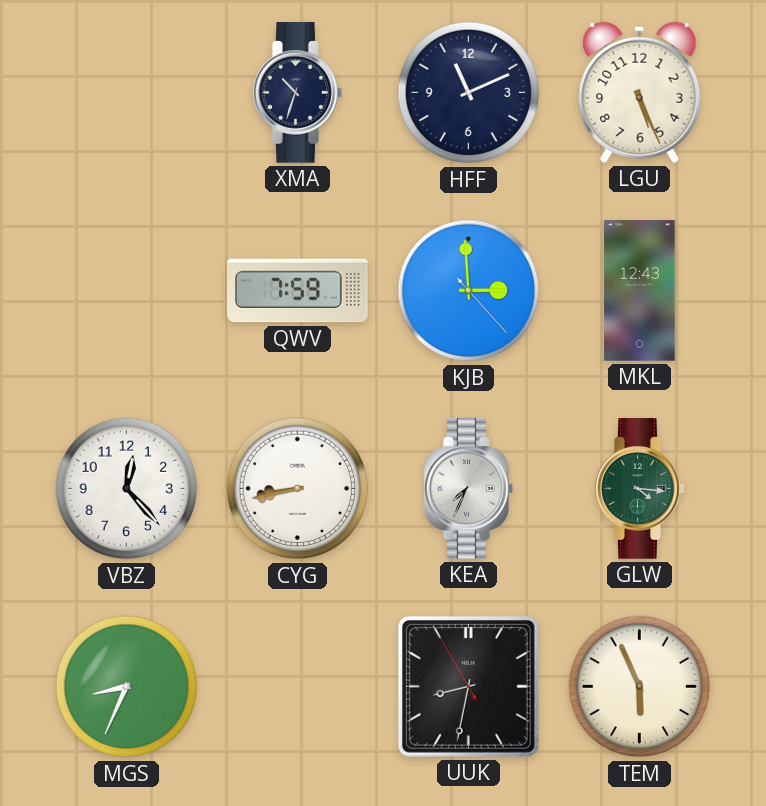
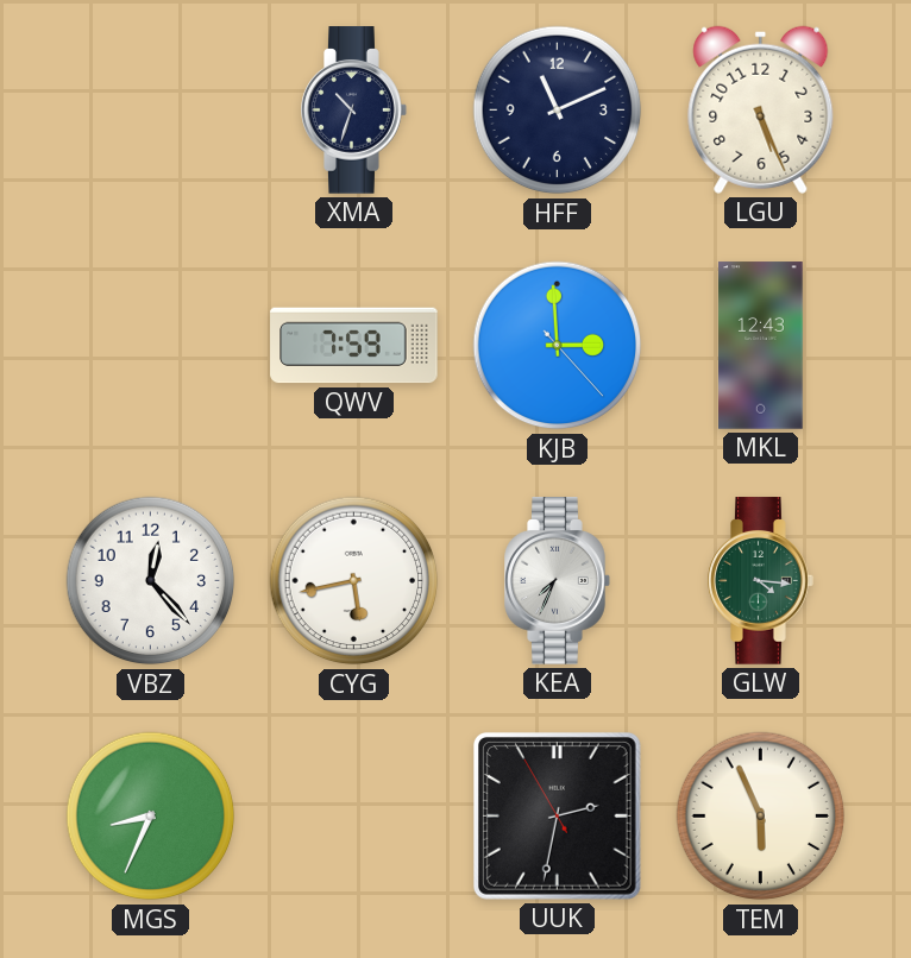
CYG: 8:43 -> 5:43
UUK: 8:31 -> 2:31
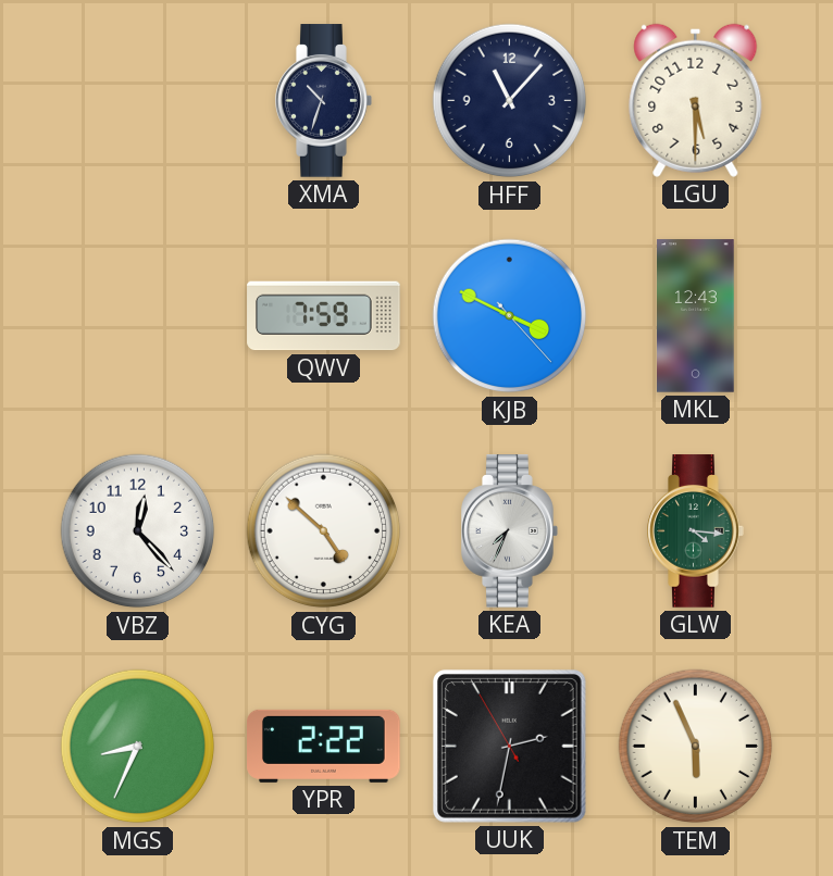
HFF: 11:11 -> 11:07
LGU: 5:26 -> 5:30
KJB: 2:59 -> 3:49
CYG: 5:43 -> 4:52
YPR: none -> 2:22
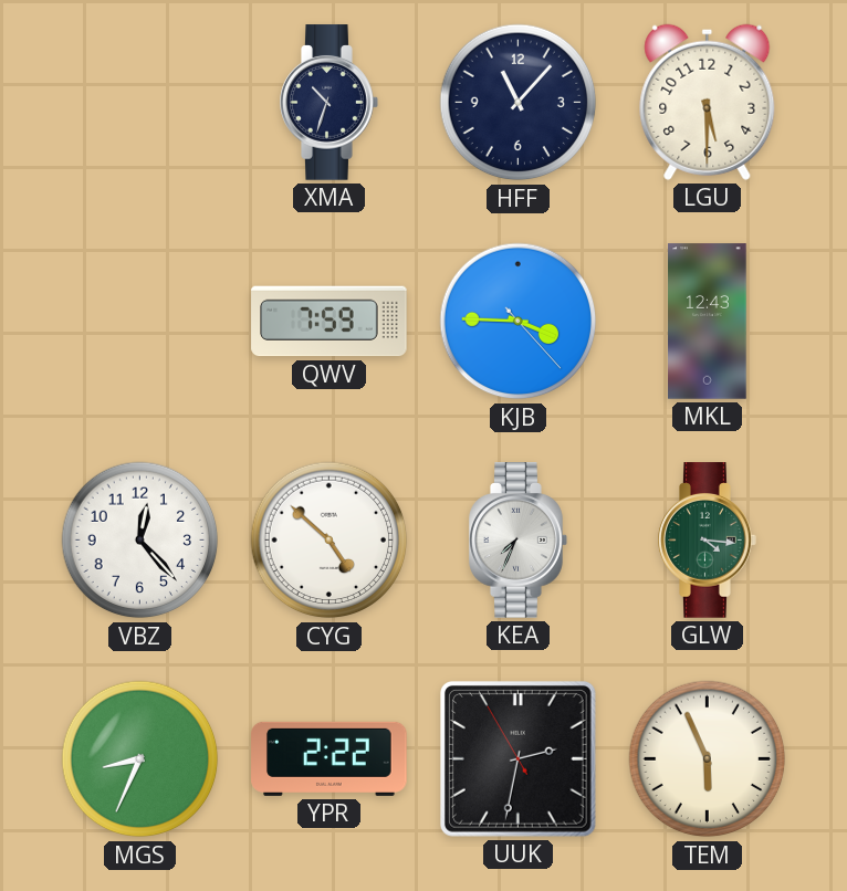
KJB: 3:49 -> 3:45
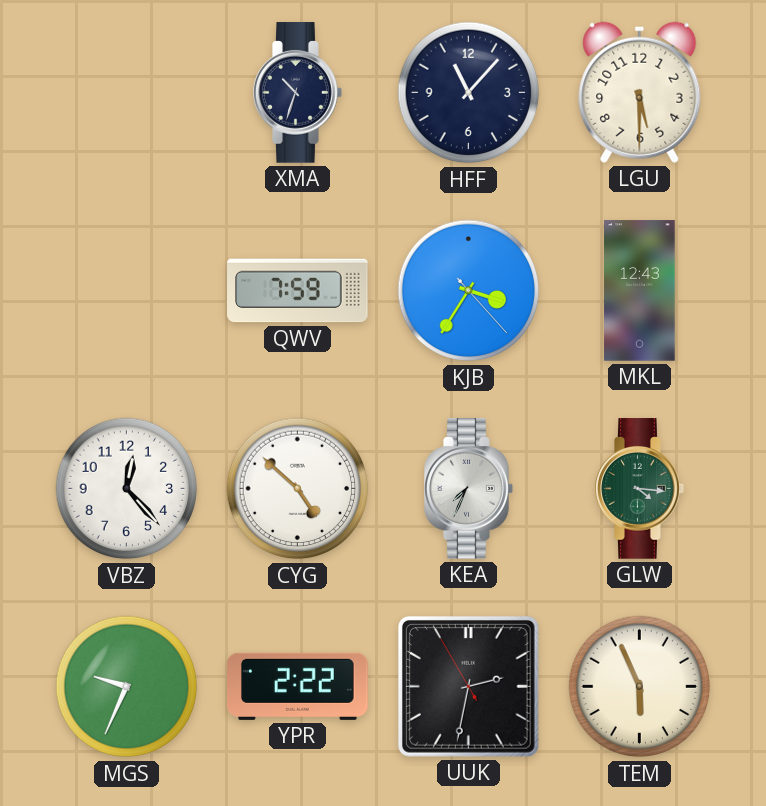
KJB: 3:45 -> 3:35
MGS: 8:34 -> 9:34
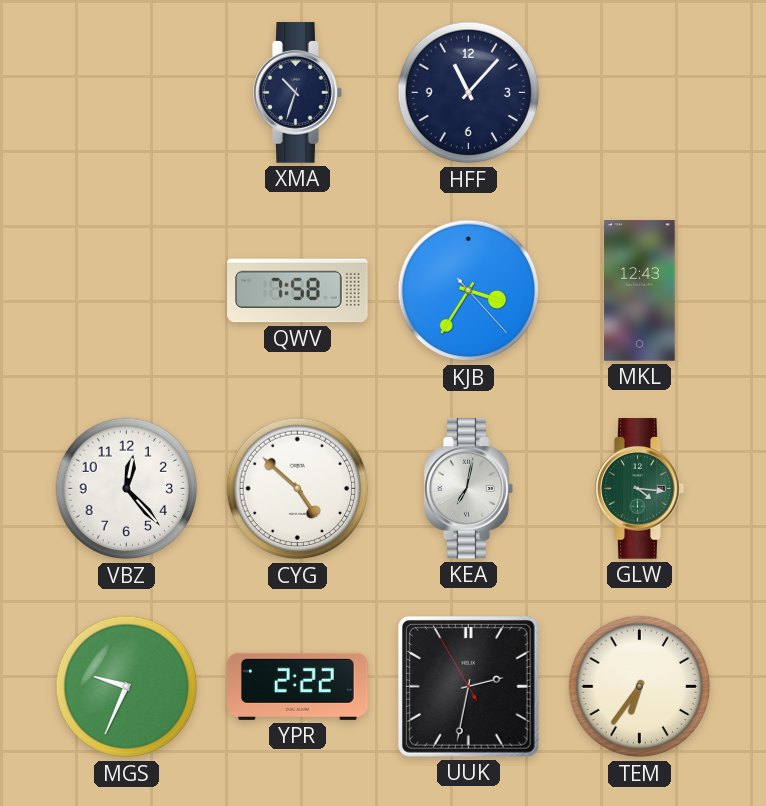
LGU: 5:30 -> none
QWV: 7:59 -> 7:58
KEA: 7:34 -> 7:02
TEM: 5:56 -> 6:36
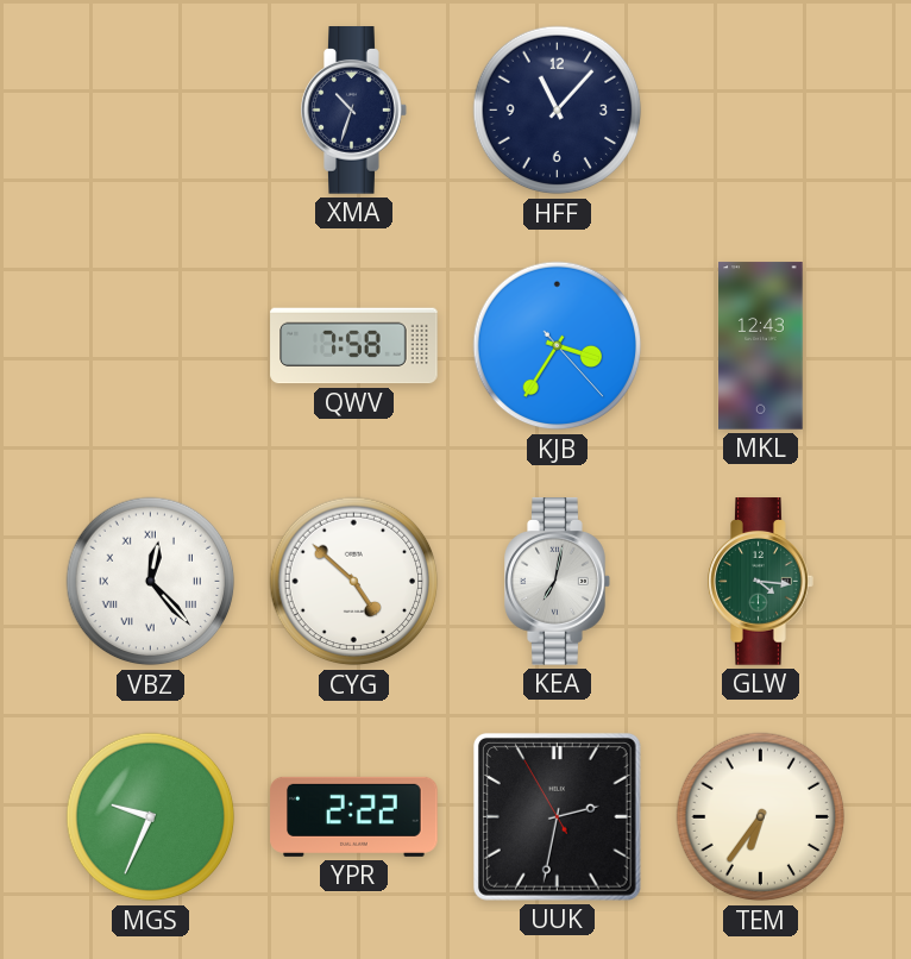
VBZ numerals: Arabic -> Roman
